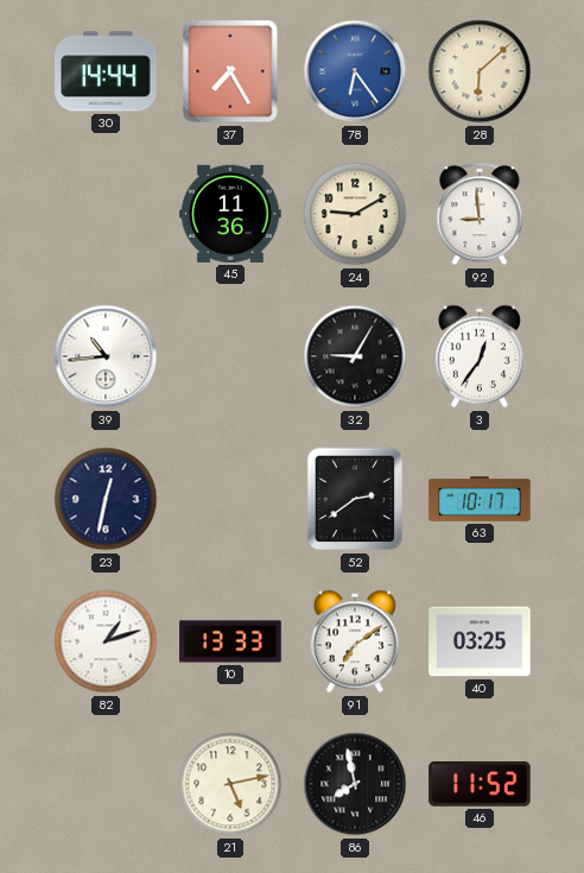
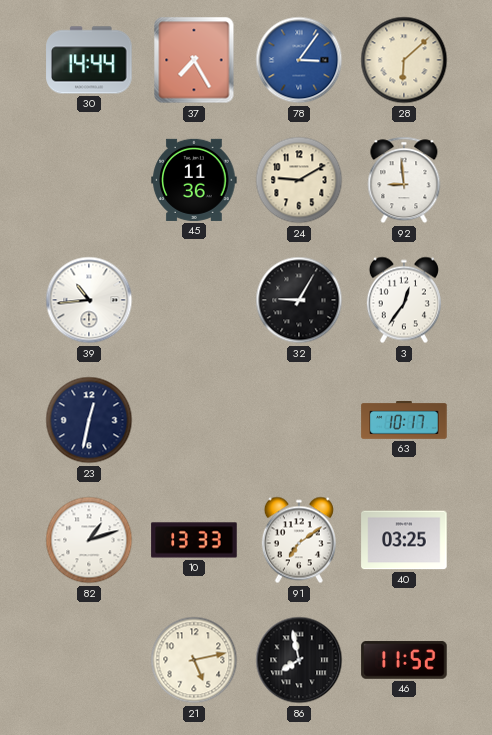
78: 6:24 -> 3:06
52: 2:39 -> none
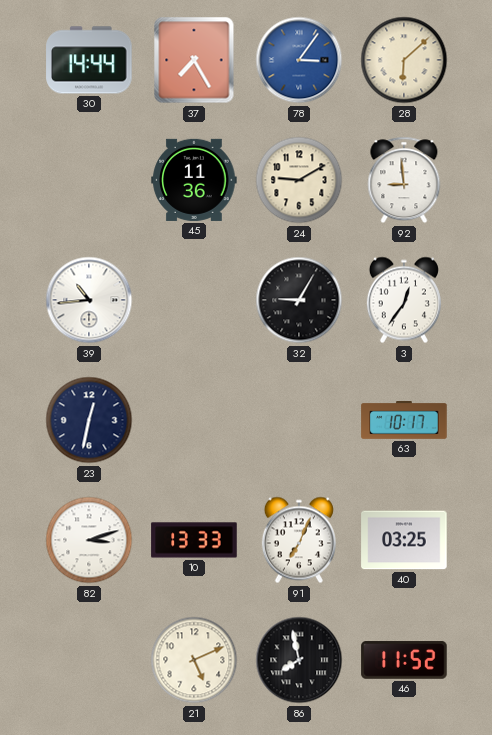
82: 1:12 -> 3:12
91: 7:09 -> 7:04
21: 5:13 -> 5:11
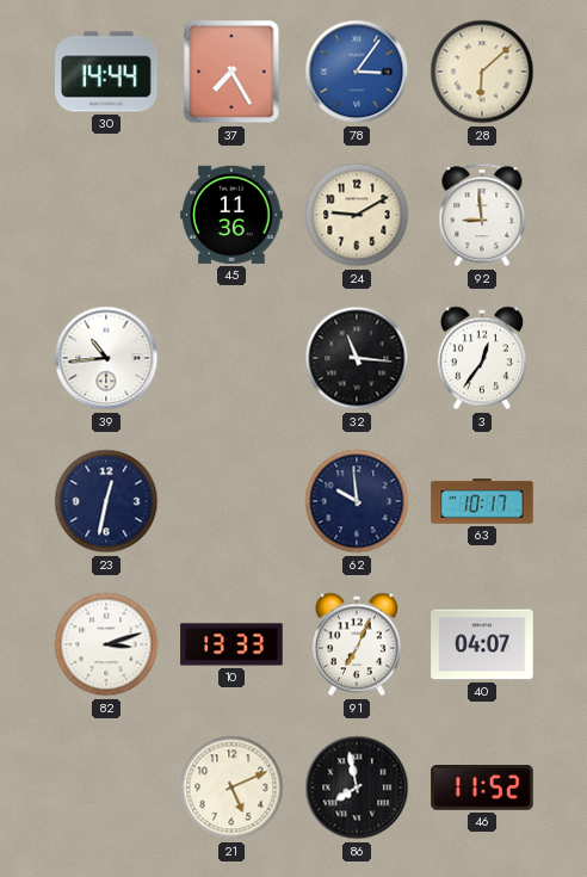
32: 9:05 -> 11:16
62: none -> 9:59
40: 03:25 -> 04:07
